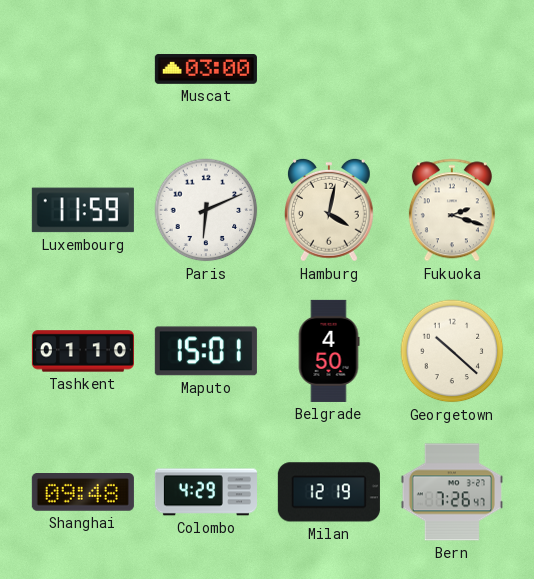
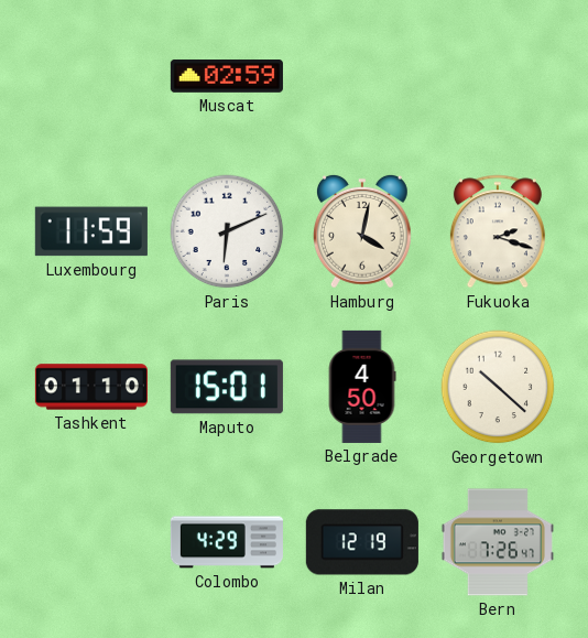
Muscat: 03:00 -> 02:59
Shanghai: 09:48 -> none
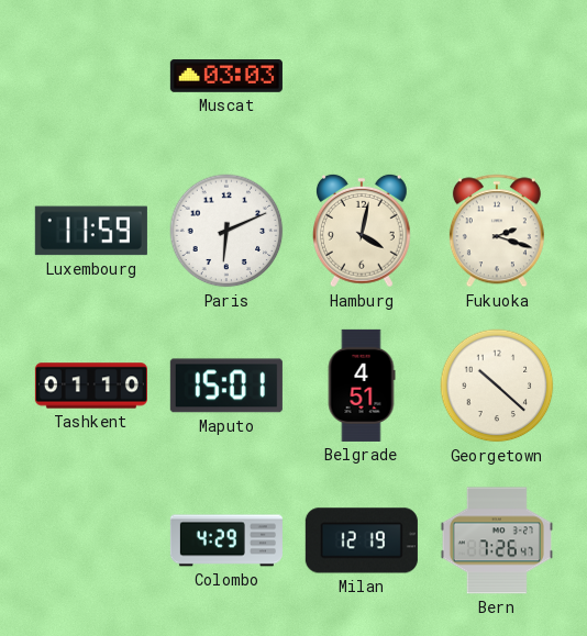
Muscat: 02:59 -> 03:03
Belgrade: 4:50 -> 4:51
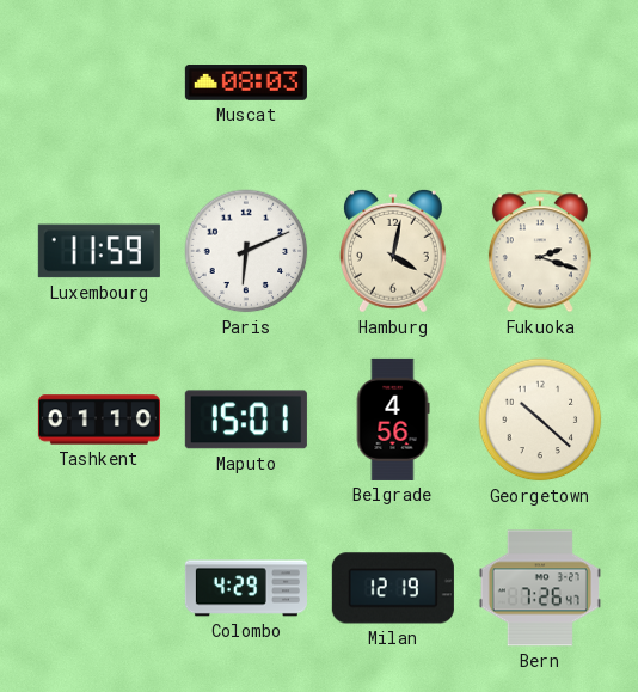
Muscat: 03:03 -> 08:03
Belgrade: 4:51 -> 4:56
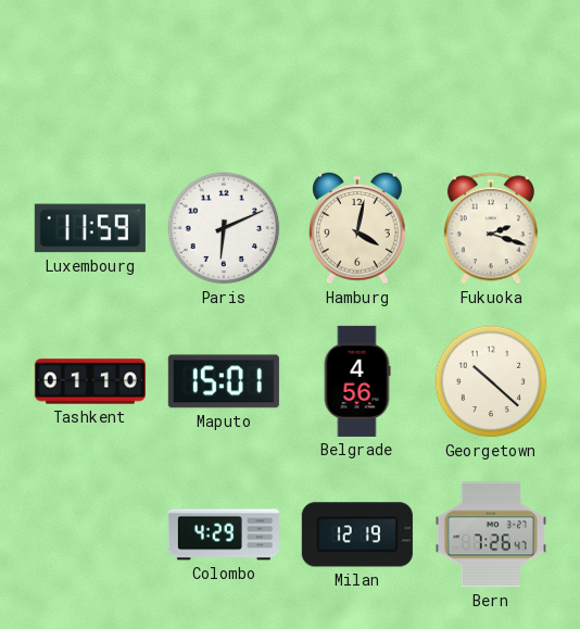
Muscat: 08:03 -> none
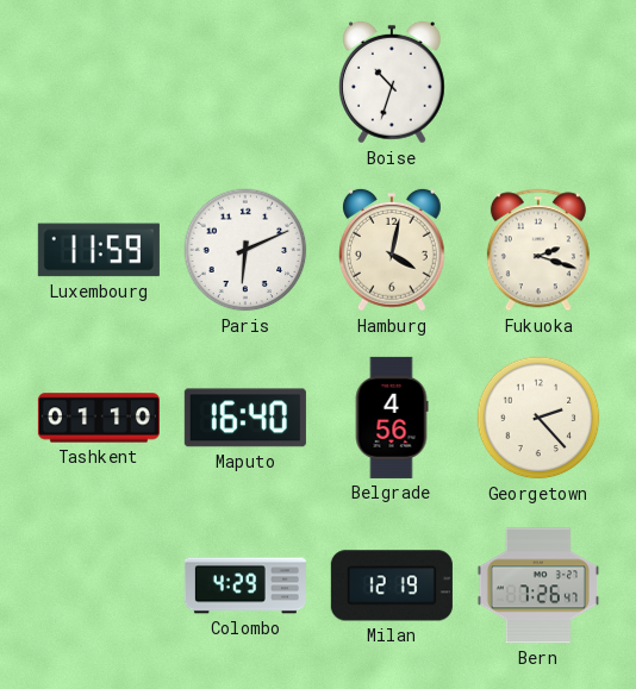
Boise: none -> 10:33
Maputo: 15:01 -> 16:40
Georgetown: 10:22 -> 2:23
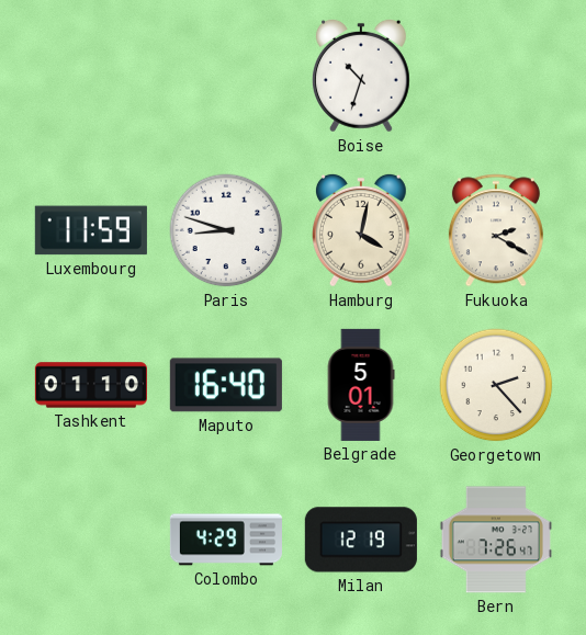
Paris: 6:11 -> 8:48
Fukuoka: 2:18 -> 2:20
Belgrade: 4:56 -> 5:01
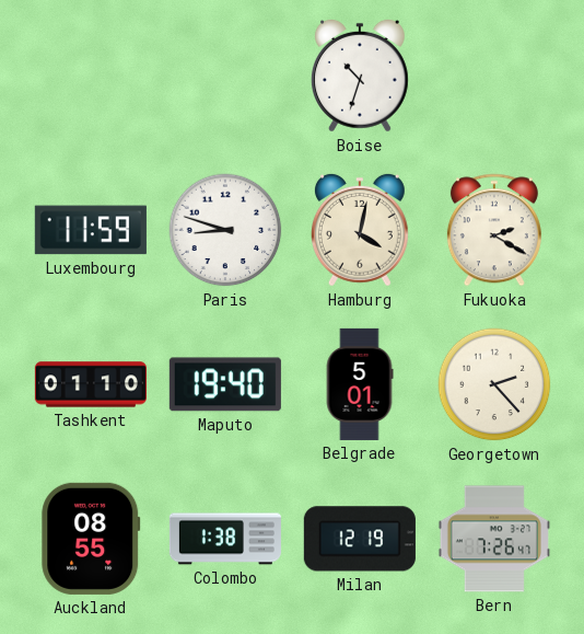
Maputo: 16:40 -> 19:40
Auckland: none -> 08:55
Colombo: 4:29 -> 1:38
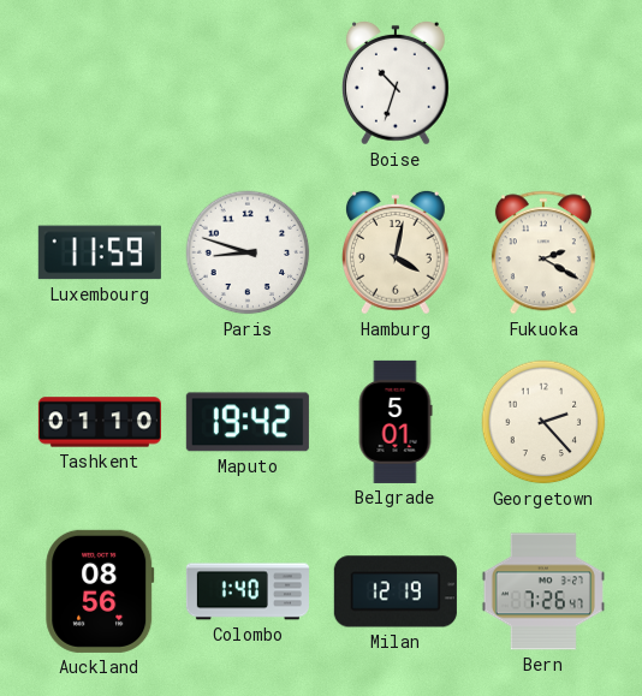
Maputo: 19:40 -> 19:42
Auckland: 08:55 -> 08:56
Colombo: 1:38 -> 1:40
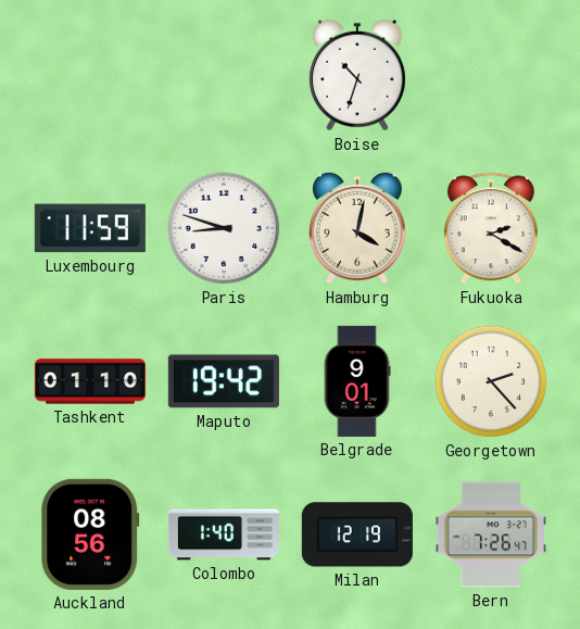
Belgrade: 5:01 -> 9:01
